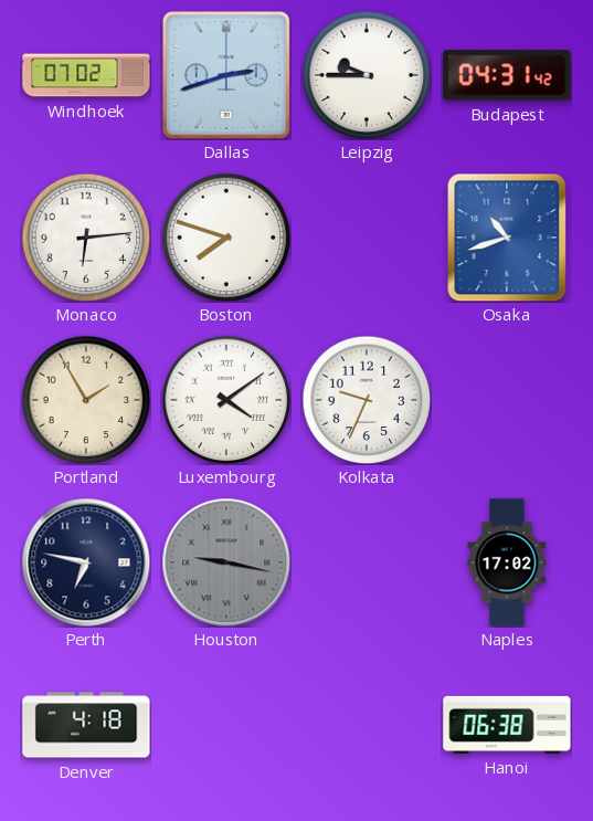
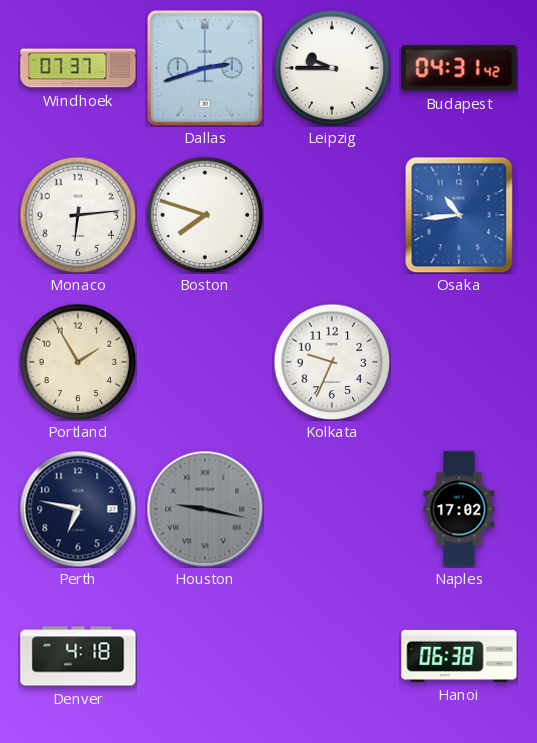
Windhoek: 07:02 -> 07:37
Osaka: 10:42 -> 10:44
Luxembourg: 4:09 -> none
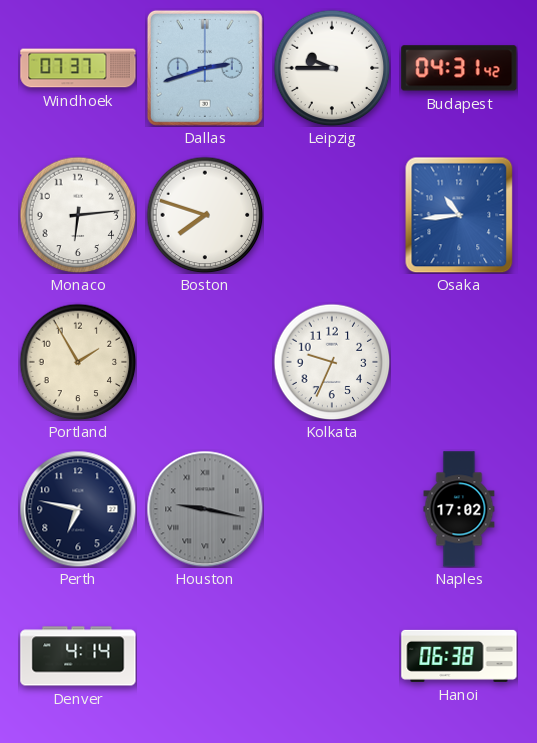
Denver: 4:18 -> 4:14
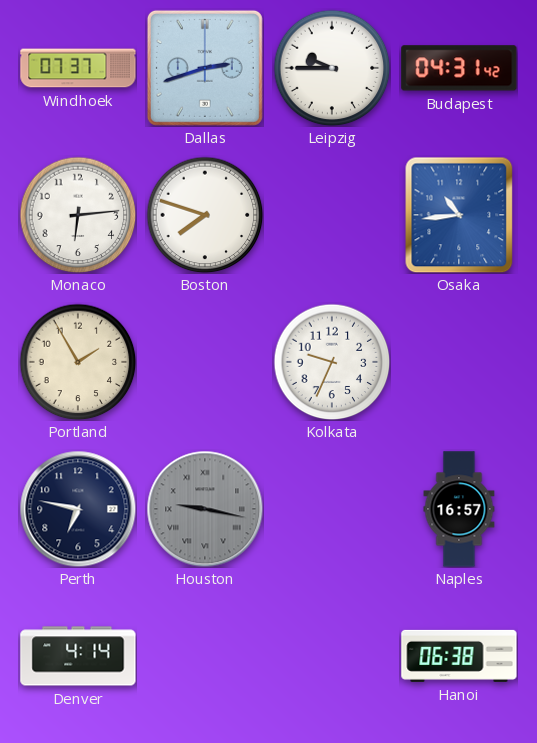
Naples: 17:02 -> 16:57
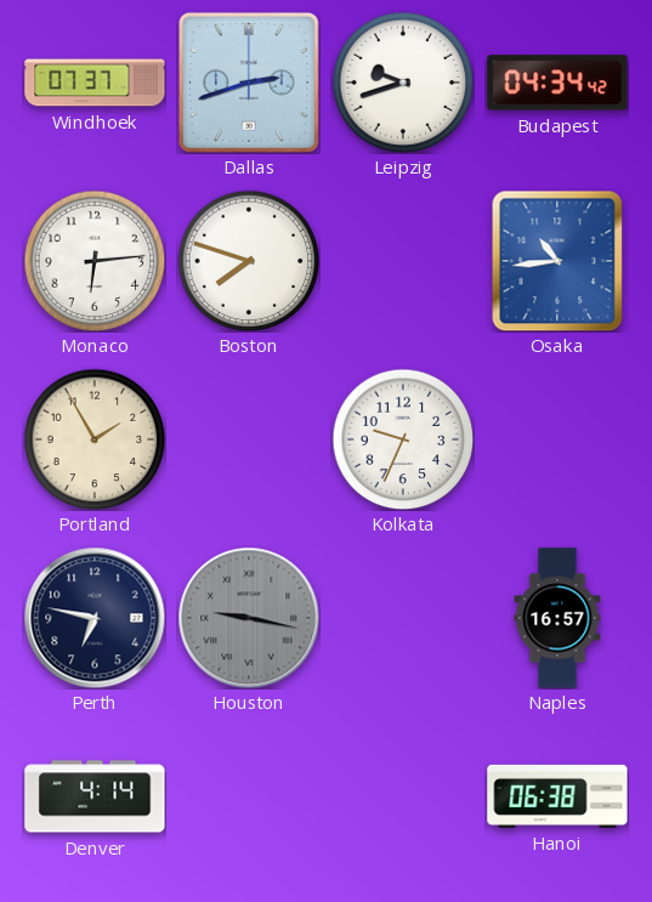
Leipzig: 9:45 -> 9:42
Budapest: 04:31 -> 04:34
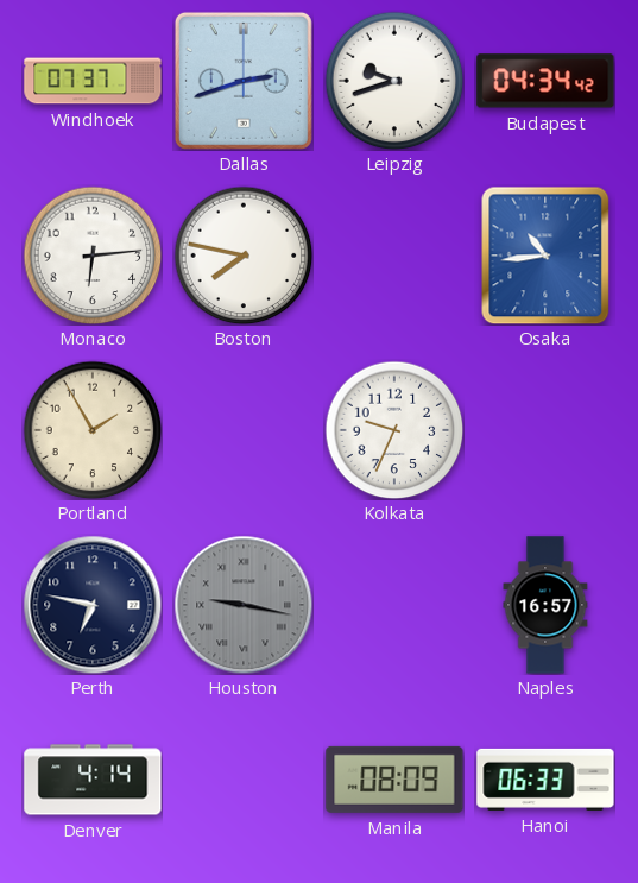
Boston: 7:48 -> 7:47
Manila: none -> 08:09
Hanoi: 06:38 -> 06:33
